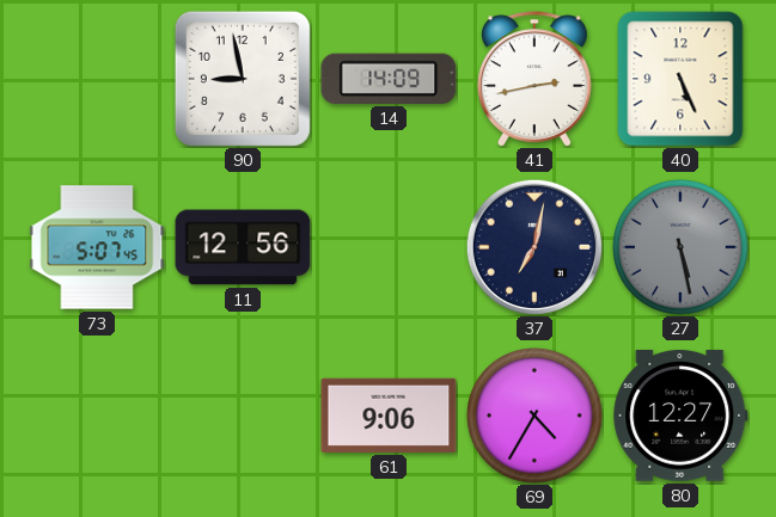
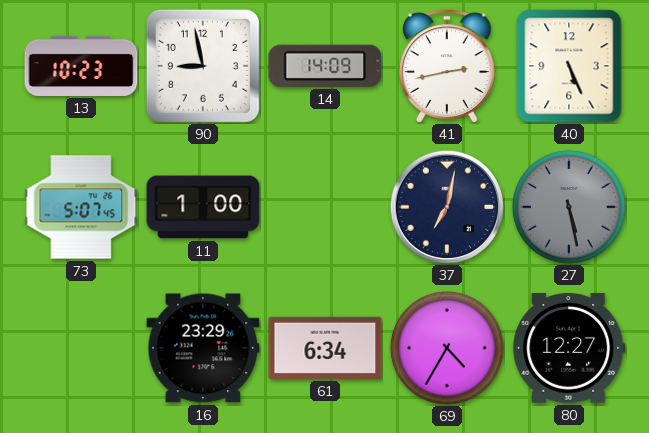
13: none -> 10:23
11: 12:56 -> 1:00
16: none -> 23:29
61: 9:06 -> 6:34
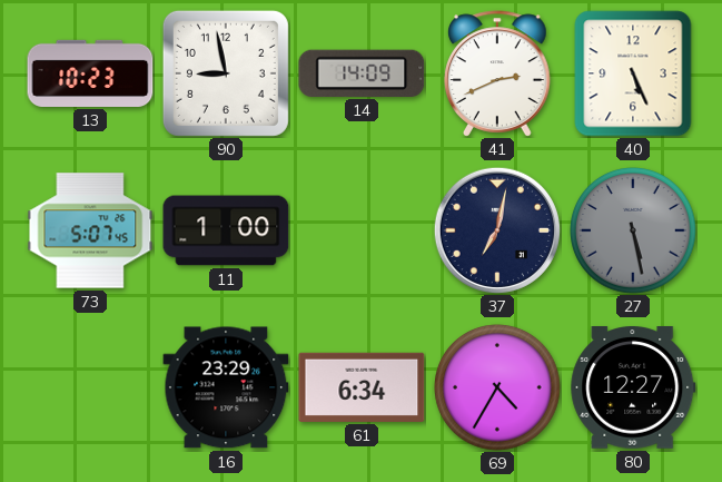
41: 2:43 -> 2:41
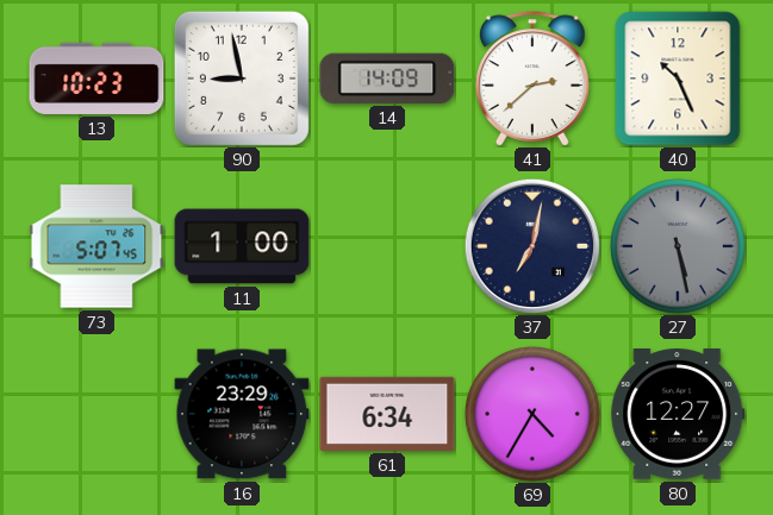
41: 2:41 -> 2:38
40: 5:26 -> 10:26
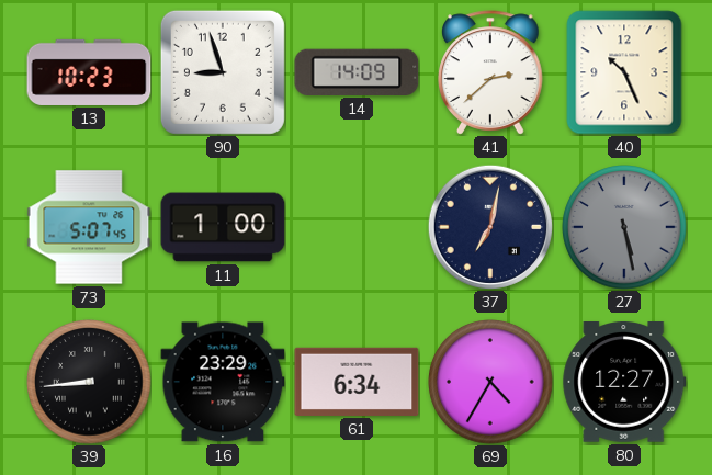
90: 8:58 -> 8:57
39: none -> 8:44
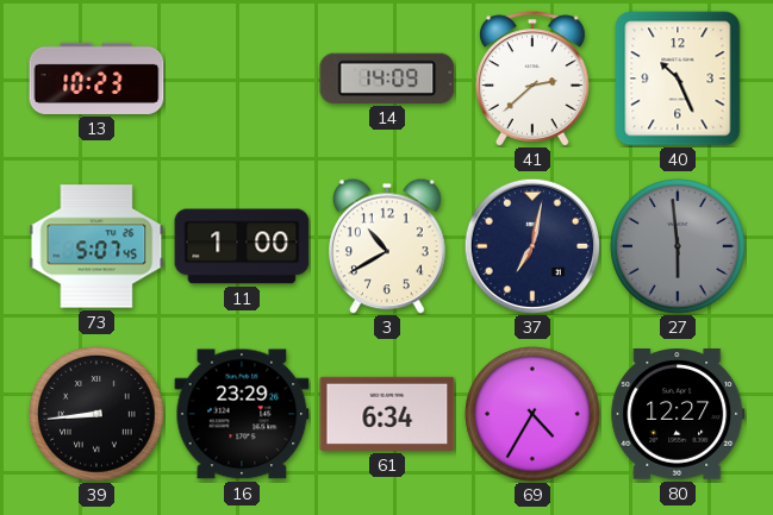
90: 8:57 -> none
3: none -> 10:40
27: 5:28 -> 5:59
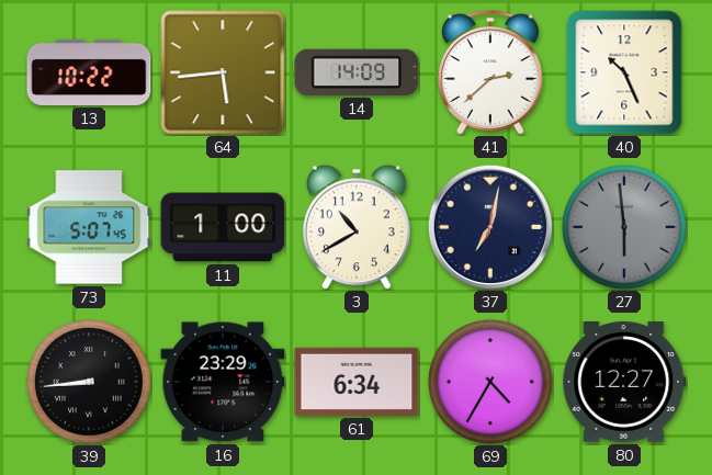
13: 10:23 -> 10:22
64: none -> 5:44
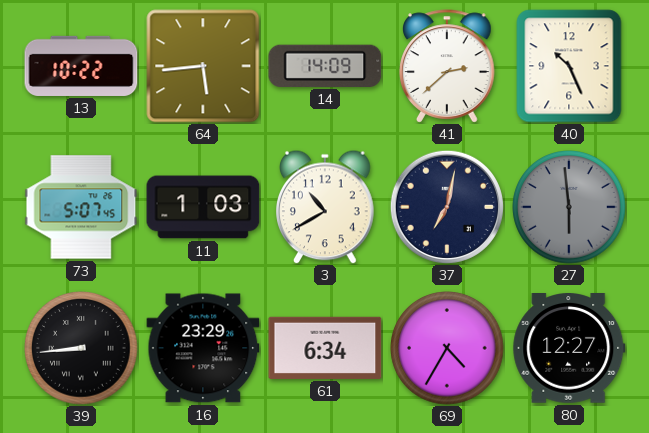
11: 1:00 -> 1:03
